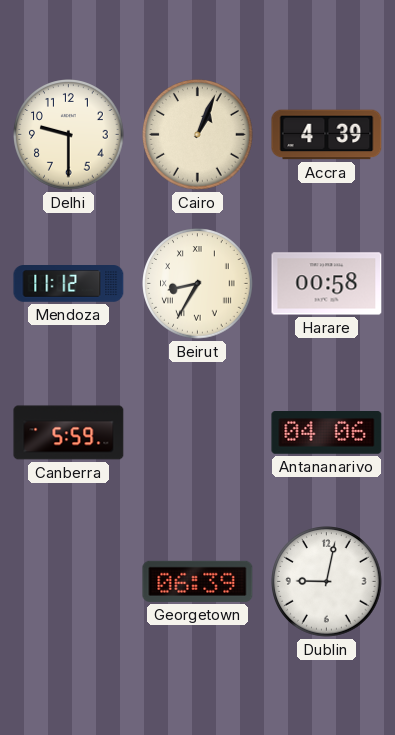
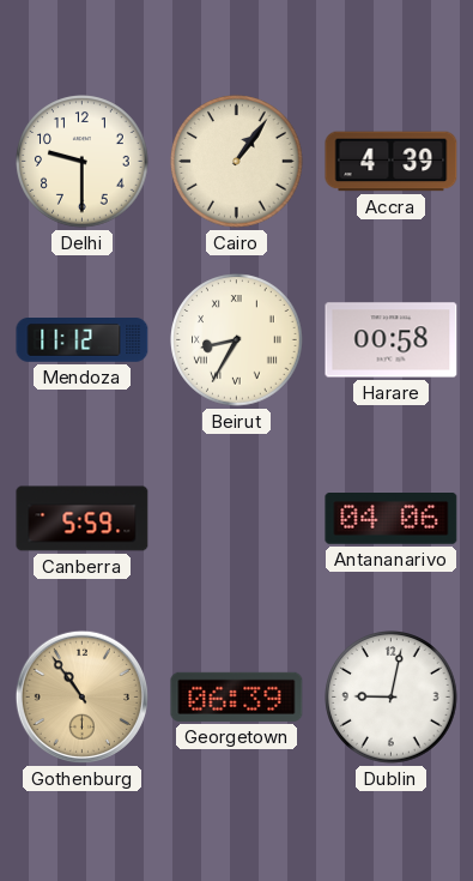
Cairo: 1:04 -> 1:06
Gothenburg: none -> 10:54
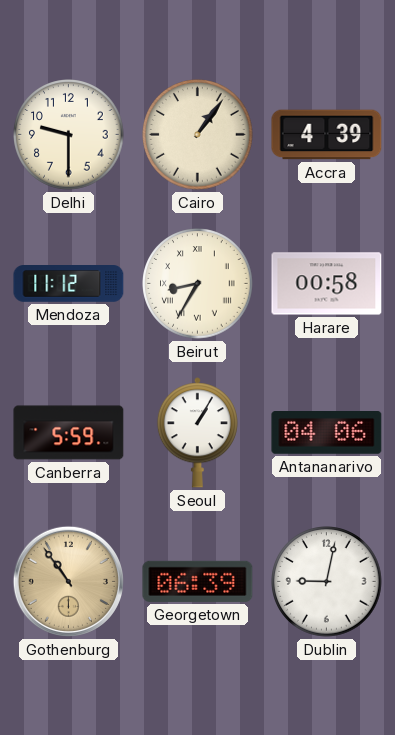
Seoul: none -> 1:05
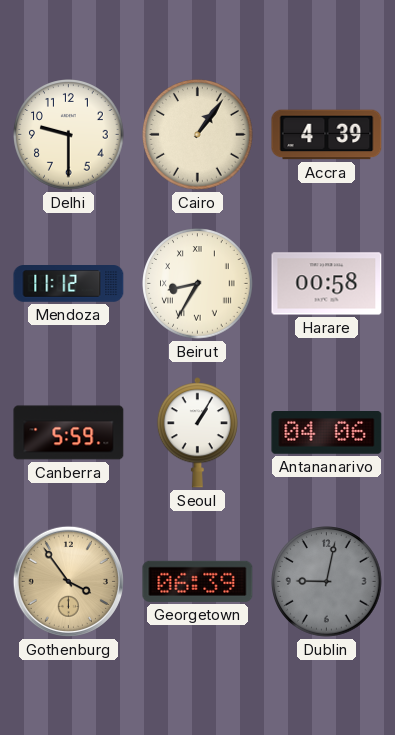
Gothenburg: 10:54 -> 3:54
Dublin dial: white -> grey
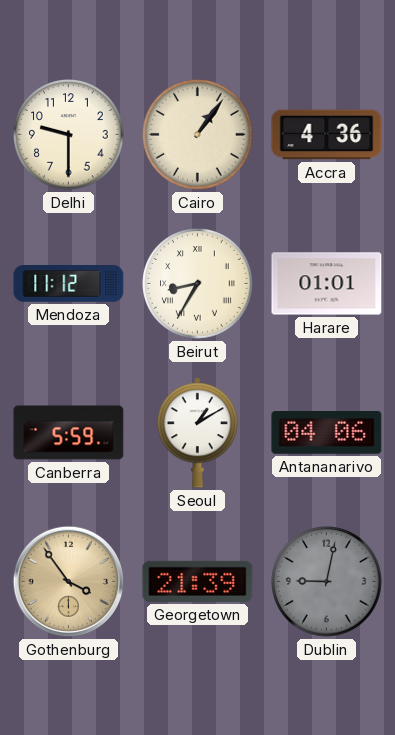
Accra: 4:39 -> 4:36
Harare: 00:58 -> 01:01
Seoul: 1:05 -> 1:10
Georgetown: 06:39 -> 21:39
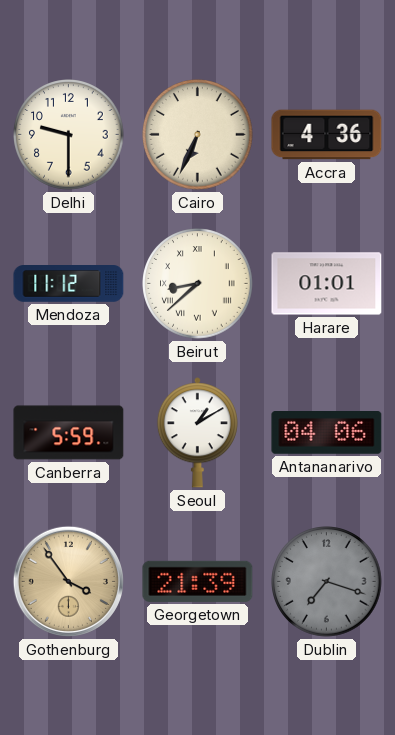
Cairo: 1:06 -> 6:34
Beirut: 8:35 -> 8:38
Dublin: 9:02 -> 7:18
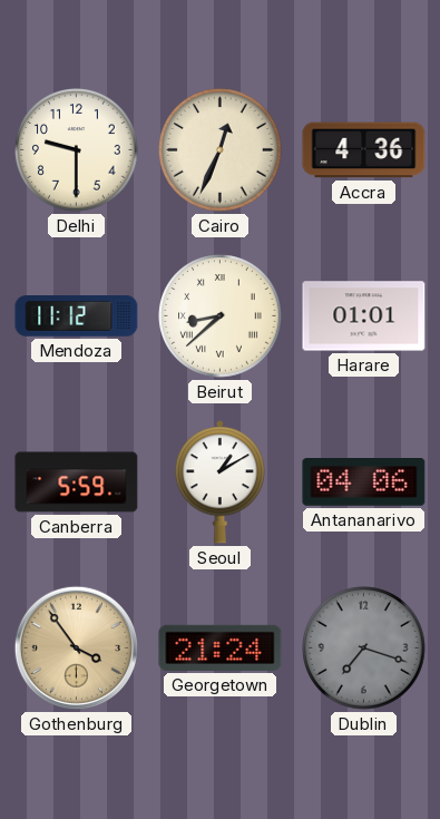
Cairo: 6:34 -> 12:34
Georgetown: 21:39 -> 21:24
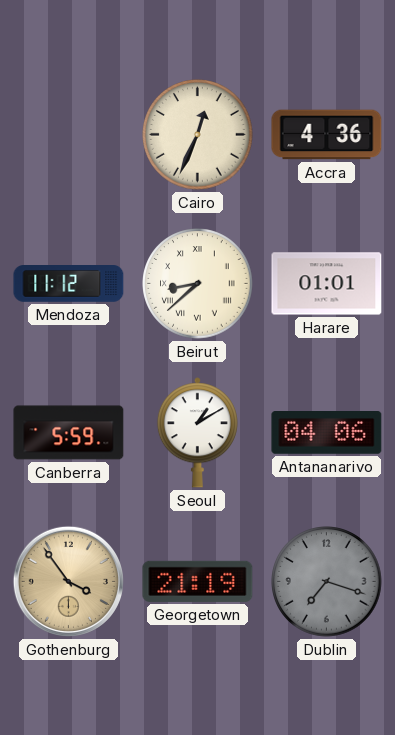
Delhi: 9:30 -> none
Georgetown: 21:24 -> 21:19
